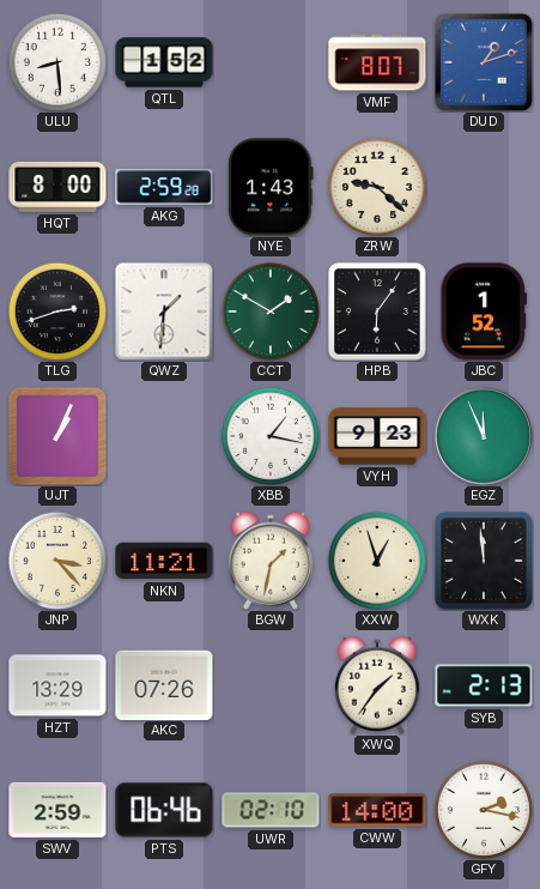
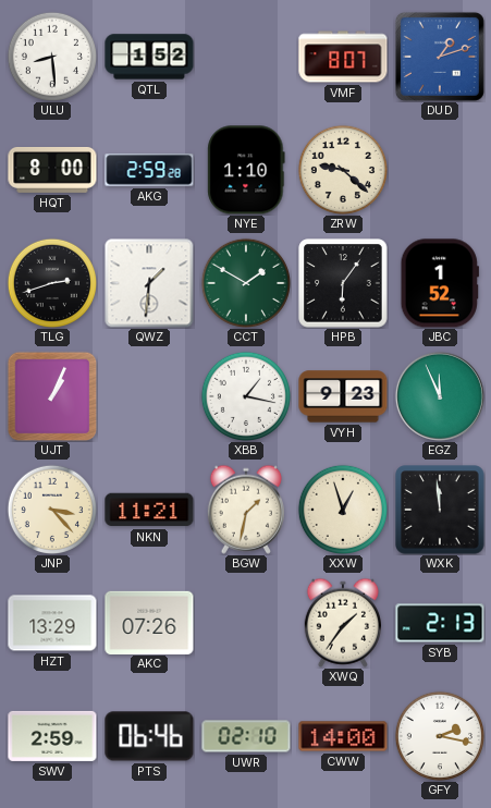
NYE: 1:43 -> 1:10
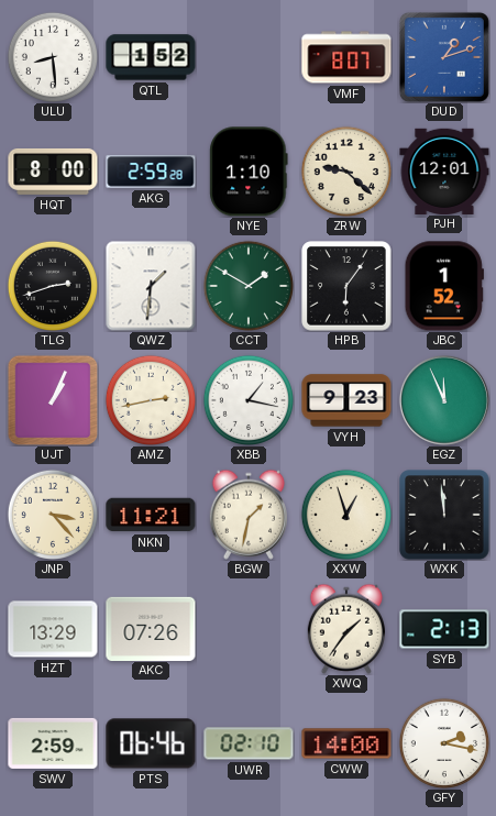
PJH: none -> 12:01
AMZ: none -> 2:43
